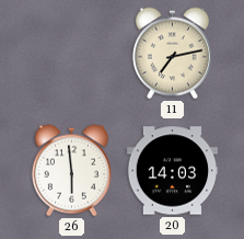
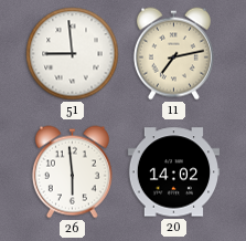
51: none -> 8:59
20: 14:03 -> 14:02
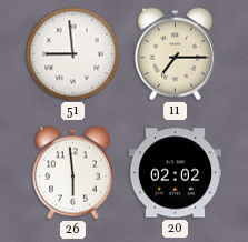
11: 7:13 -> 7:15
20: 14:02 -> 02:02
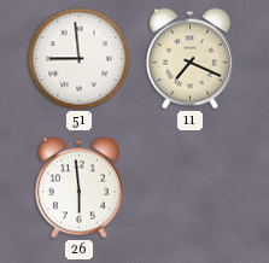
11: 7:15 -> 7:19
20: 02:02 -> none
